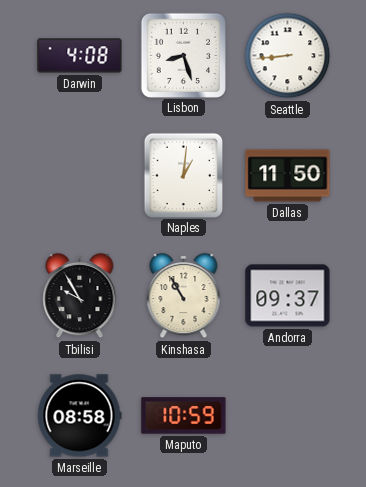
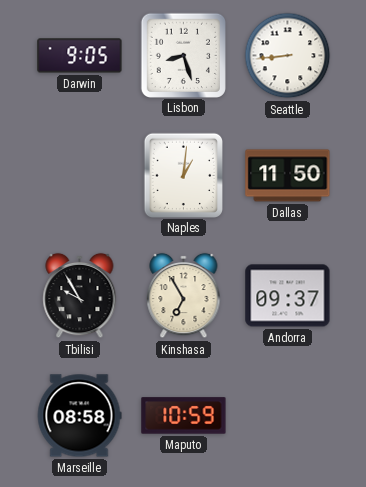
Darwin: 4:08 -> 9:05
Kinshasa: 10:55 -> 6:55
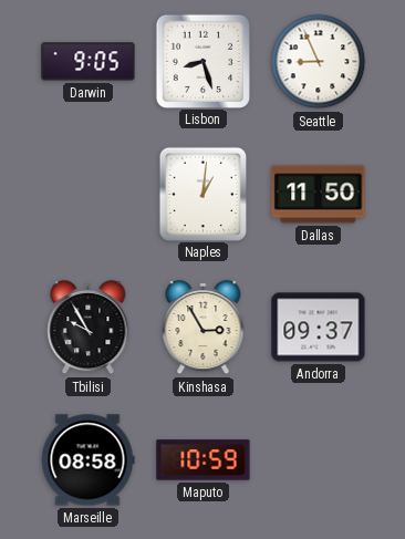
Seattle: 8:44 -> 8:56
Kinshasa: 6:55 -> 2:55
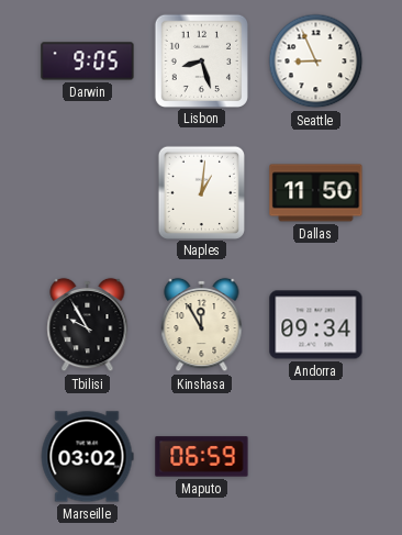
Kinshasa: 2:55 -> 11:55
Andorra: 09:37 -> 09:34
Marseille: 08:58 -> 03:02
Maputo: 10:59 -> 06:59
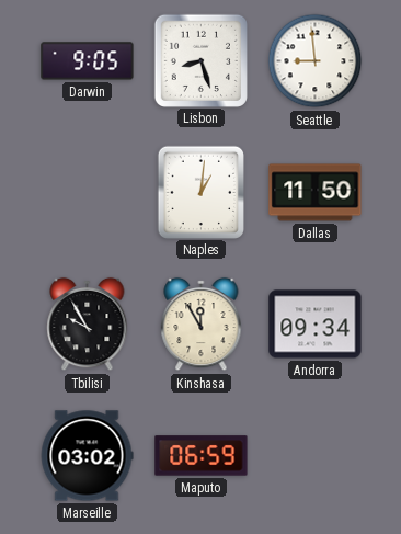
Seattle: 8:56 -> 8:59
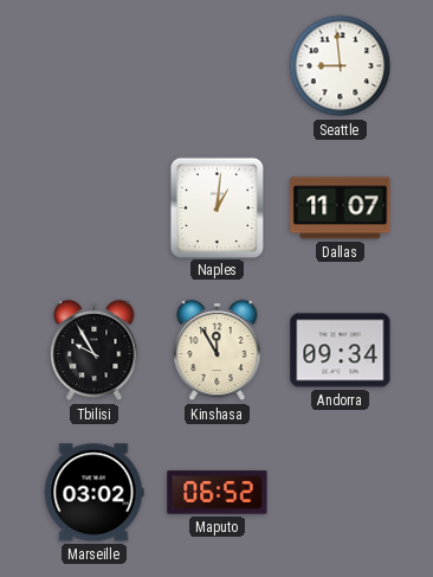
Darwin: 9:05 -> none
Lisbon: 8:27 -> none
Dallas: 11:50 -> 11:07
Maputo: 06:59 -> 06:52
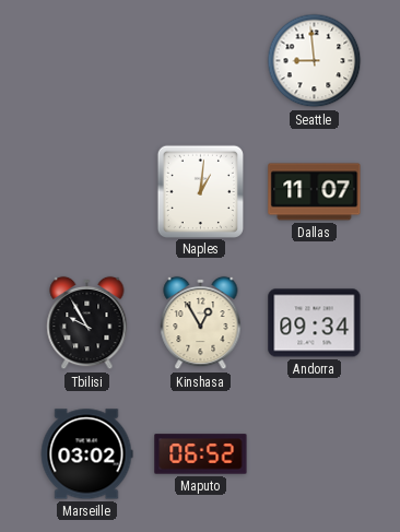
Kinshasa: 11:55 -> 12:55
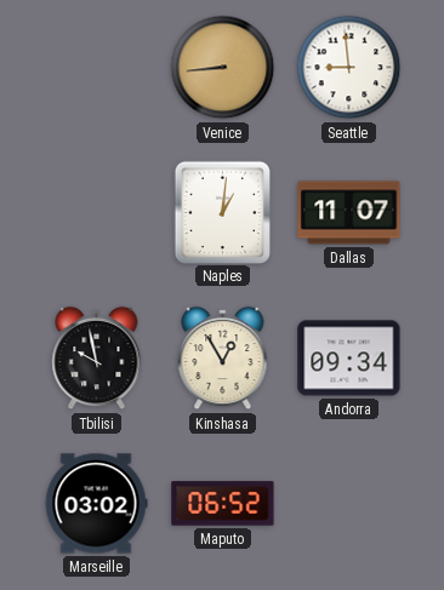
Venice: none -> 8:44
Tbilisi: 9:55 -> 9:58
